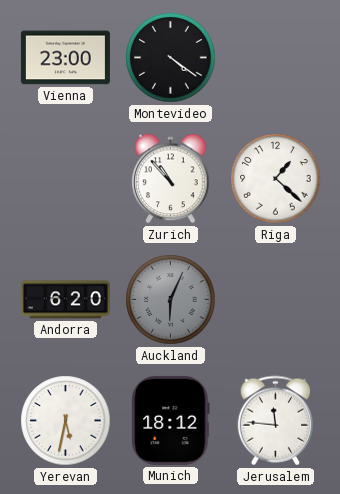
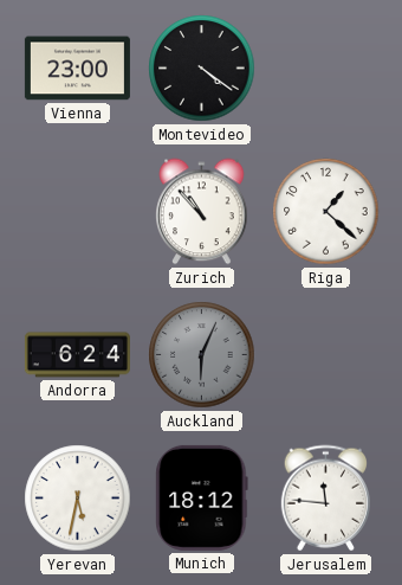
Andorra: 6:20 -> 6:24
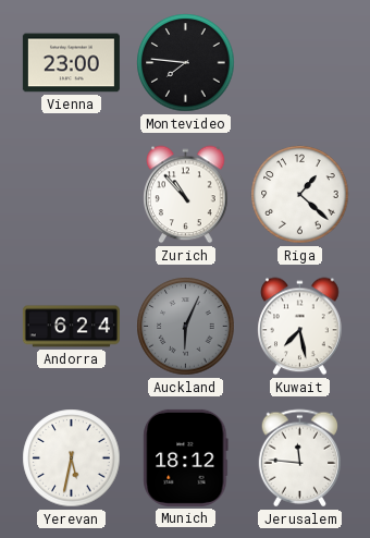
Montevideo: 4:21 -> 7:46
Kuwait: none -> 7:28
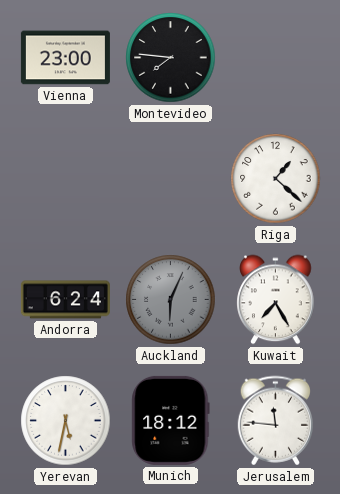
Zurich: 10:53 -> none
Kuwait: 7:28 -> 7:25
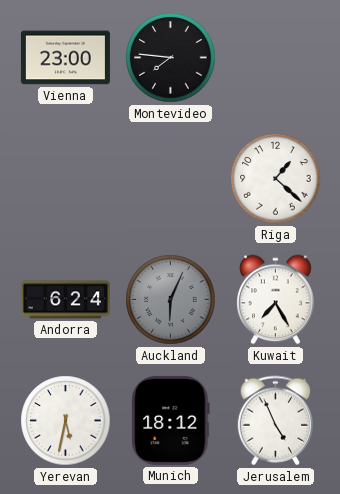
Jerusalem: 11:46 -> 4:56
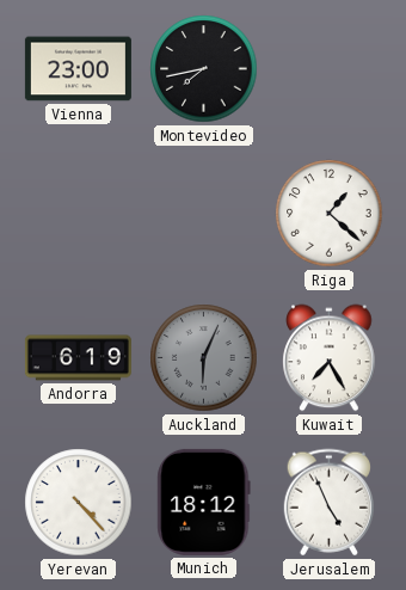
Montevideo: 7:46 -> 7:43
Andorra: 6:24 -> 6:19
Yerevan: 5:32 -> 4:23
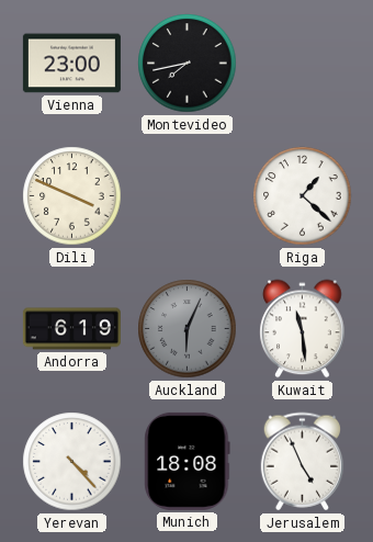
Dili: none -> 3:49
Kuwait: 7:25 -> 11:29
Munich: 18:12 -> 18:08
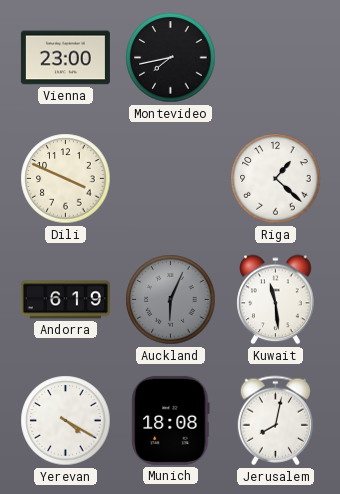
Yerevan: 4:23 -> 4:20
Jerusalem: 4:56 -> 8:02
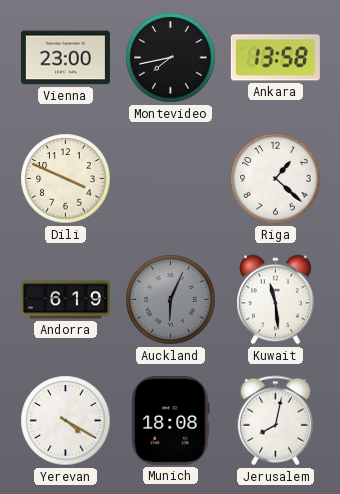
Ankara: none -> 13:58
